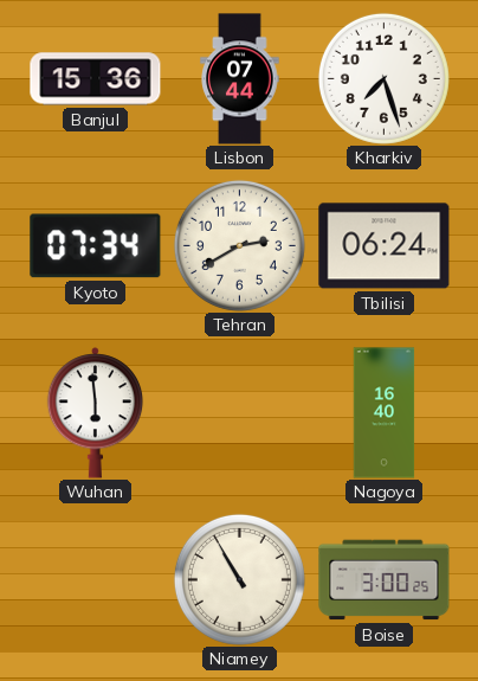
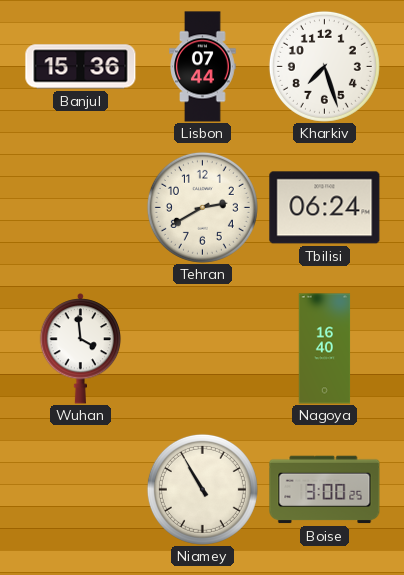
Kyoto: 07:34 -> none
Wuhan: 5:59 -> 3:59
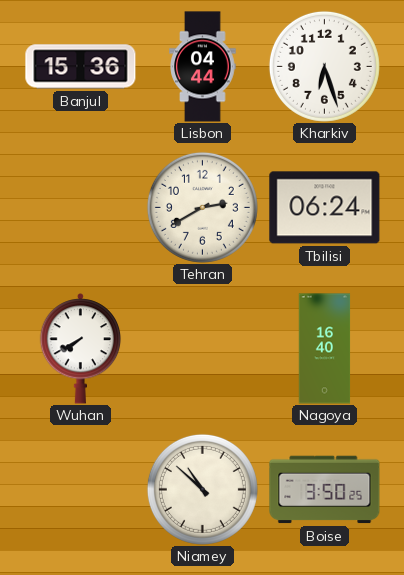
Lisbon: 07:44 -> 04:44
Kharkiv: 7:27 -> 6:27
Wuhan: 3:59 -> 7:40
Niamey: 10:55 -> 10:52
Boise: 3:00 -> 3:50
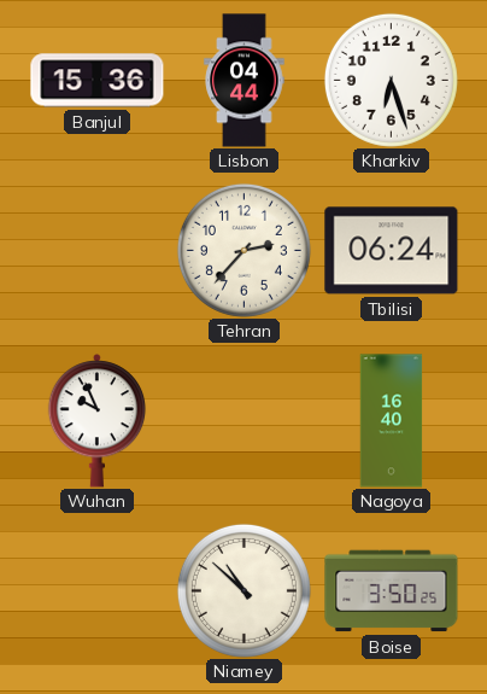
Tehran: 2:40 -> 2:37
Wuhan: 7:40 -> 9:56
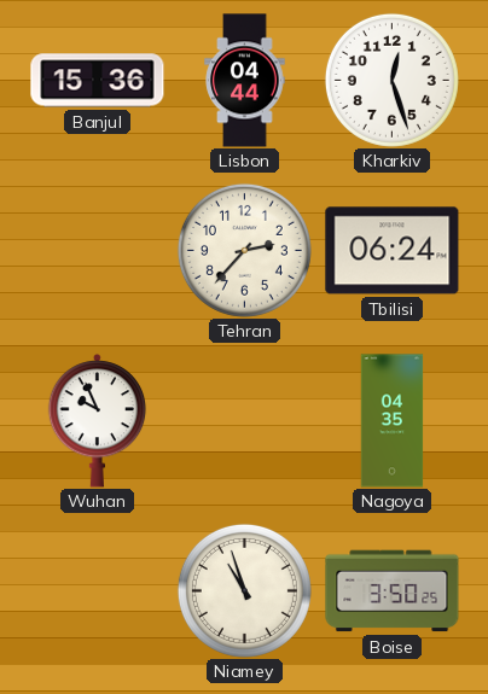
Kharkiv: 6:27 -> 12:27
Nagoya: 16:40 -> 04:35
Niamey: 10:52 -> 10:57
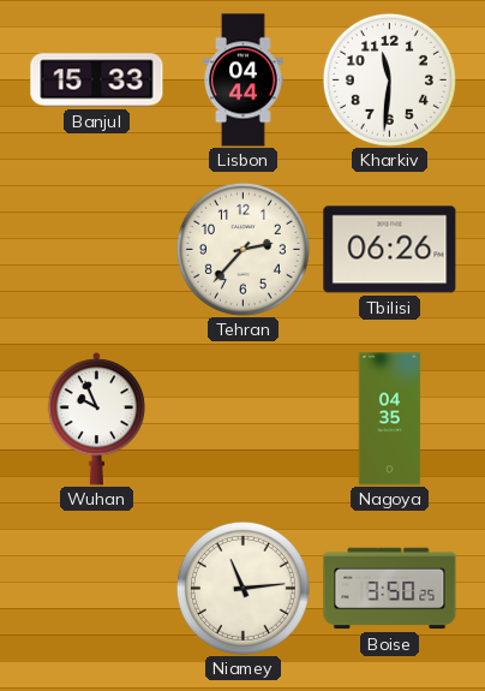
Banjul: 15:36 -> 15:33
Kharkiv: 12:27 -> 11:31
Tbilisi: 06:24 -> 06:26
Niamey: 10:57 -> 11:14
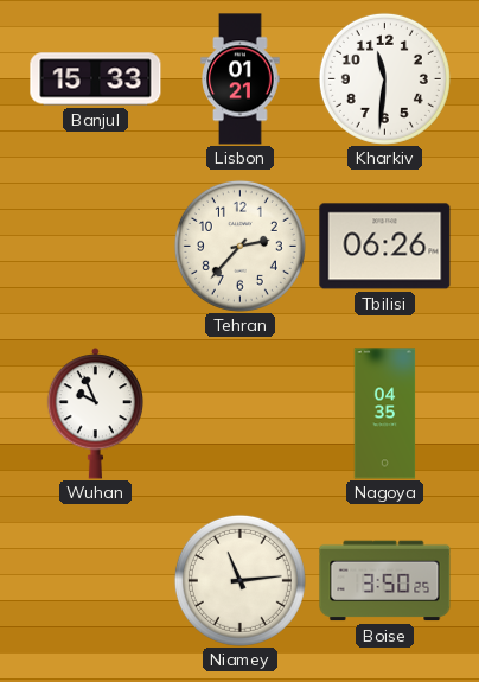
Lisbon: 04:44 -> 01:21
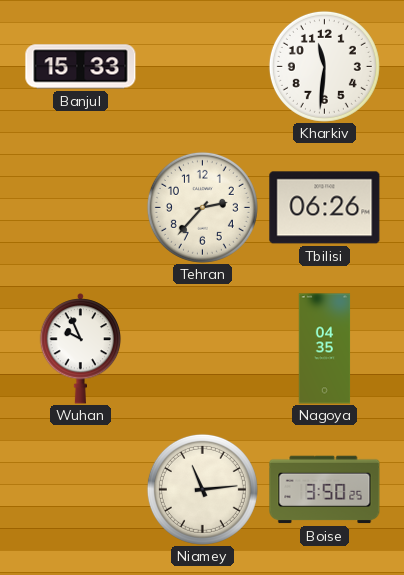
Lisbon: 01:21 -> none
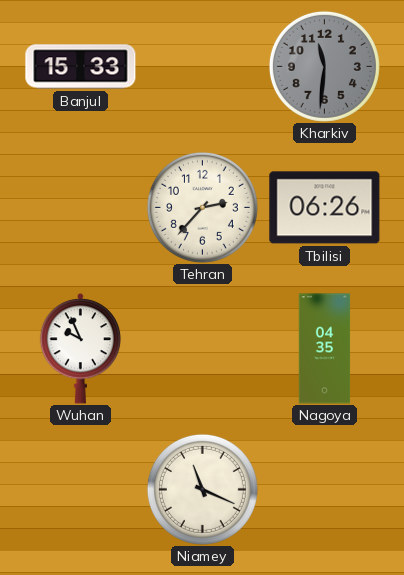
Kharkiv dial: white -> grey
Niamey: 11:14 -> 11:19
Boise: 3:50 -> none
